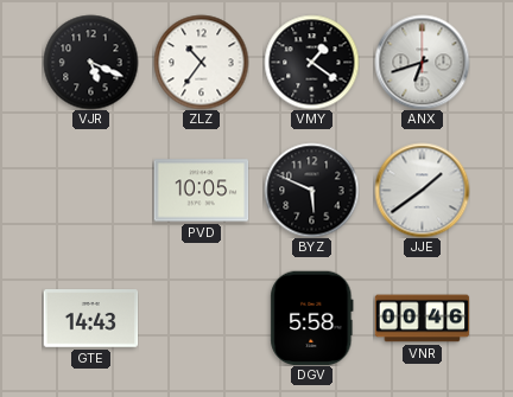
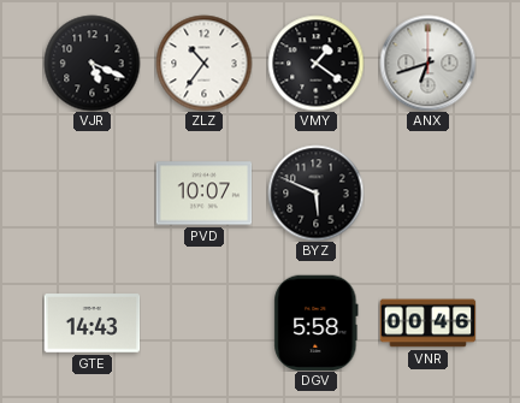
PVD: 10:05 -> 10:07
JJE: 1:39 -> none
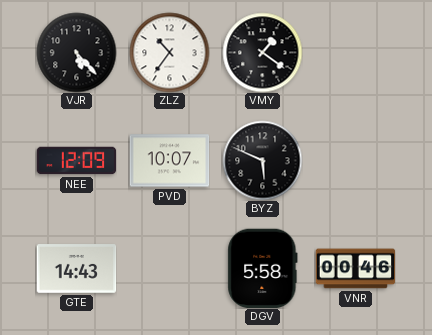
VJR: 5:19 -> 5:23
ANX: 6:42 -> none
NEE: none -> 12:09
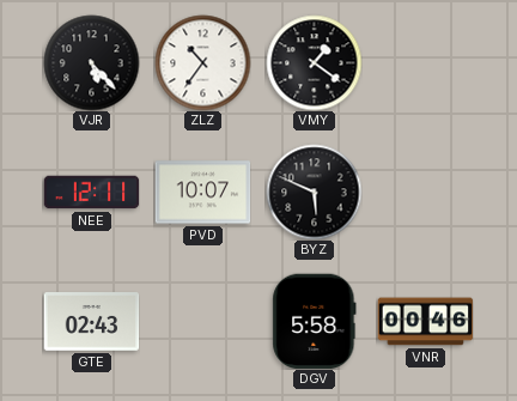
NEE: 12:09 -> 12:11
GTE: 14:43 -> 02:43
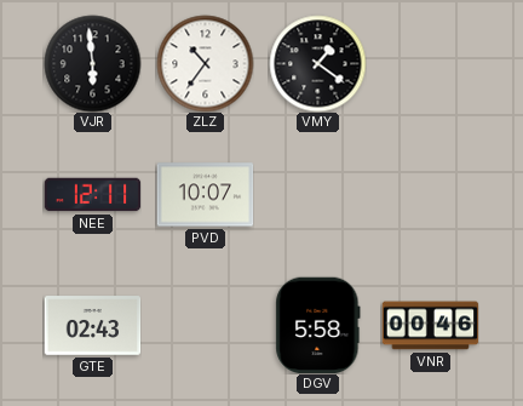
VJR: 5:23 -> 5:59
BYZ: 5:49 -> none
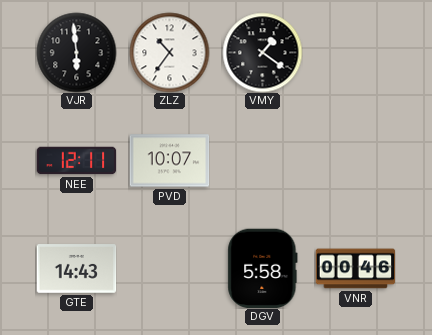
GTE: 02:43 -> 14:43
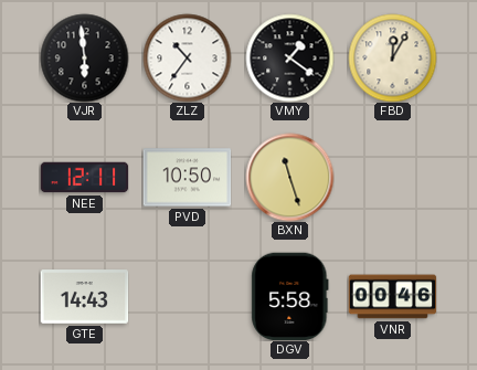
FBD: none -> 12:05
PVD: 10:07 -> 10:50
BXN: none -> 11:27
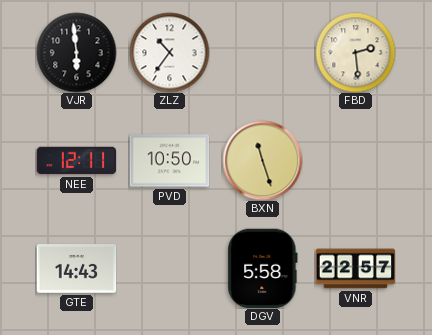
VMY: 1:21 -> none
FBD: 12:05 -> 2:29
VNR: 00:46 -> 22:57
